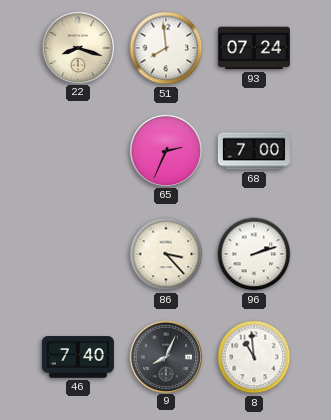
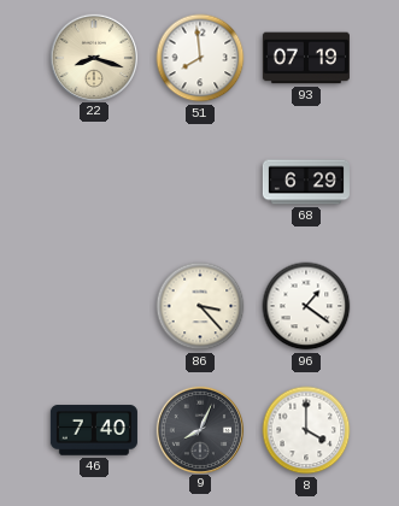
93: 07:24 -> 07:19
65: 2:34 -> none
68: 7:00 -> 6:29
96: 2:12 -> 1:21
8: 10:59 -> 4:00
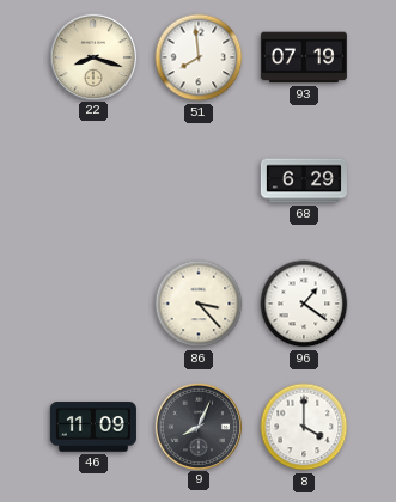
46: 7:40 -> 11:09
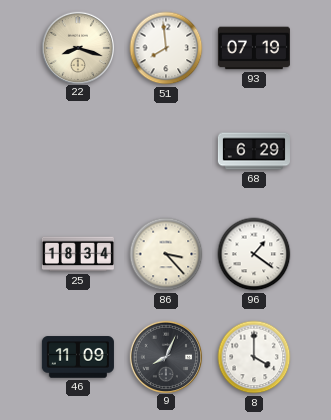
25: none -> 18:34
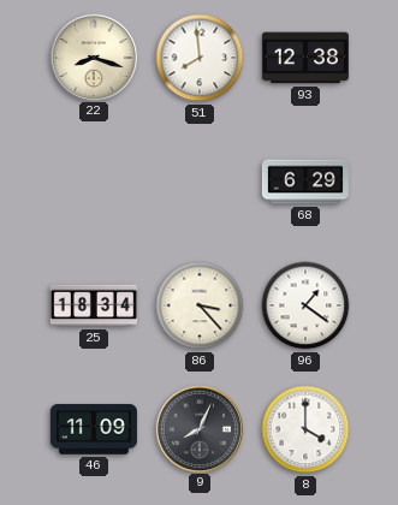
93: 07:19 -> 12:38
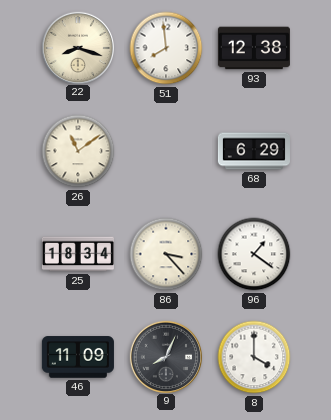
26: none -> 11:09
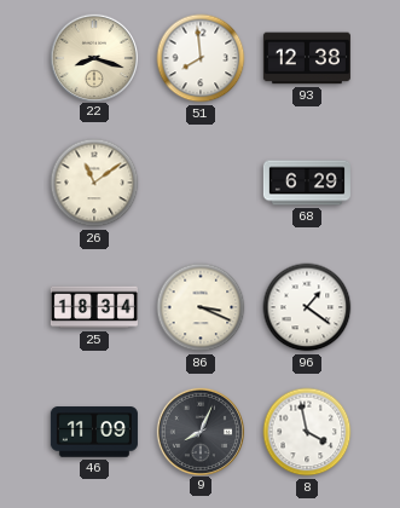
86: 3:23 -> 3:19
8: 4:00 -> 3:58
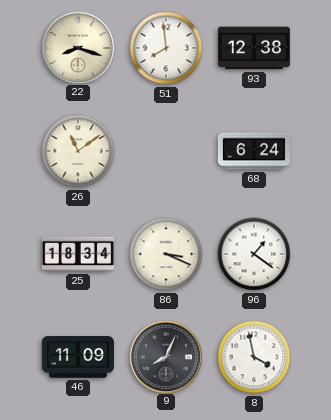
68: 6:29 -> 6:24
